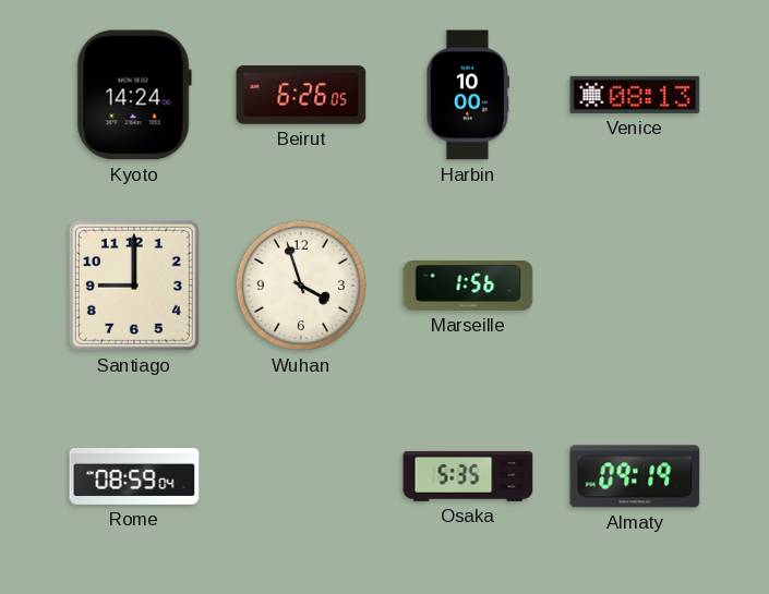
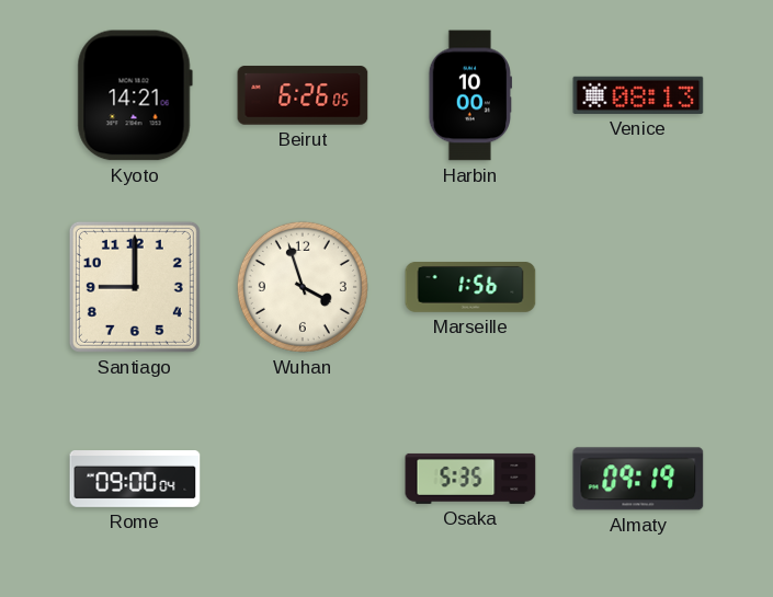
Kyoto: 14:24 -> 14:21
Rome: 08:59 -> 09:00
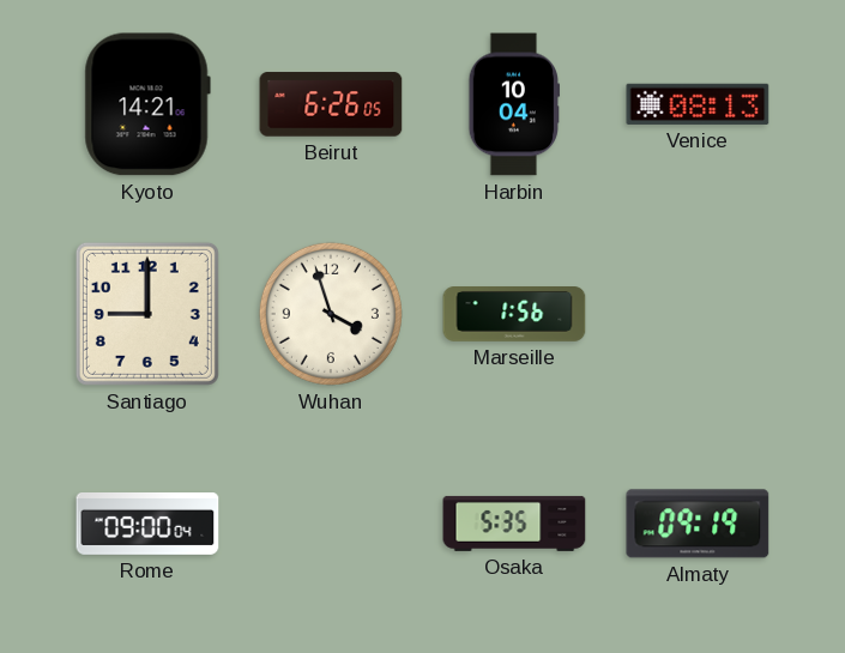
Harbin: 10:00 -> 10:04
